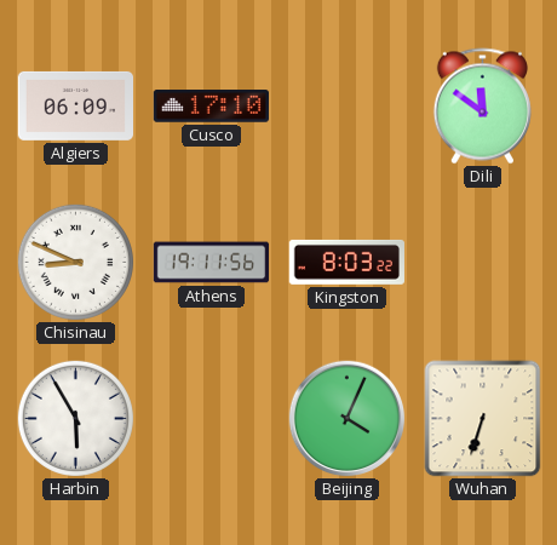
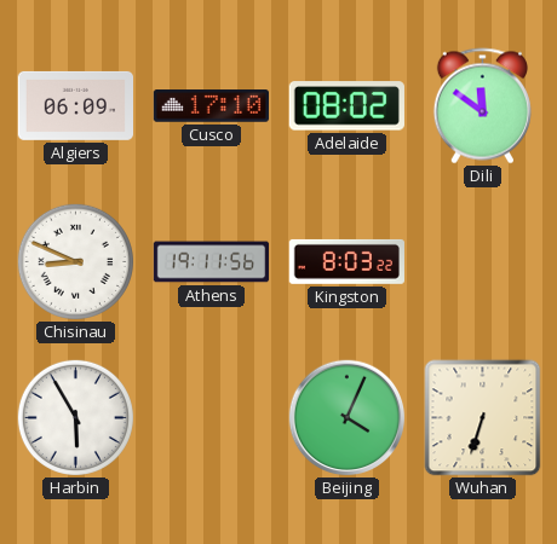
Adelaide: none -> 08:02
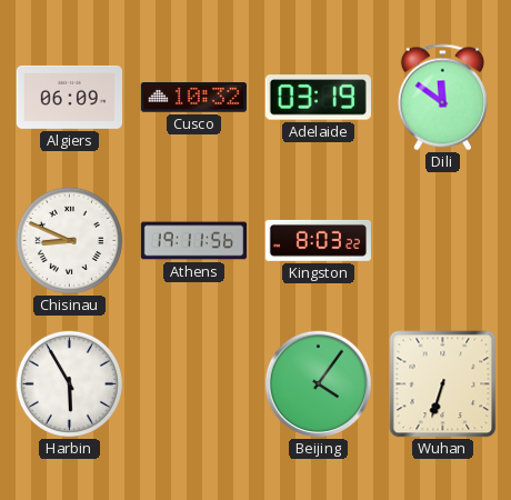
Cusco: 17:10 -> 10:32
Adelaide: 08:02 -> 03:19
Beijing: 4:04 -> 4:06
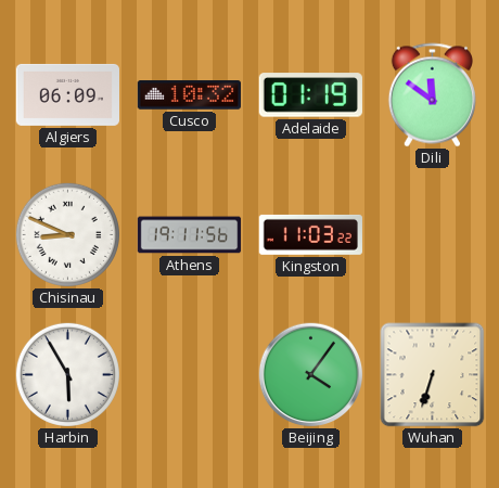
Adelaide: 03:19 -> 01:19
Kingston: 8:03 -> 11:03
